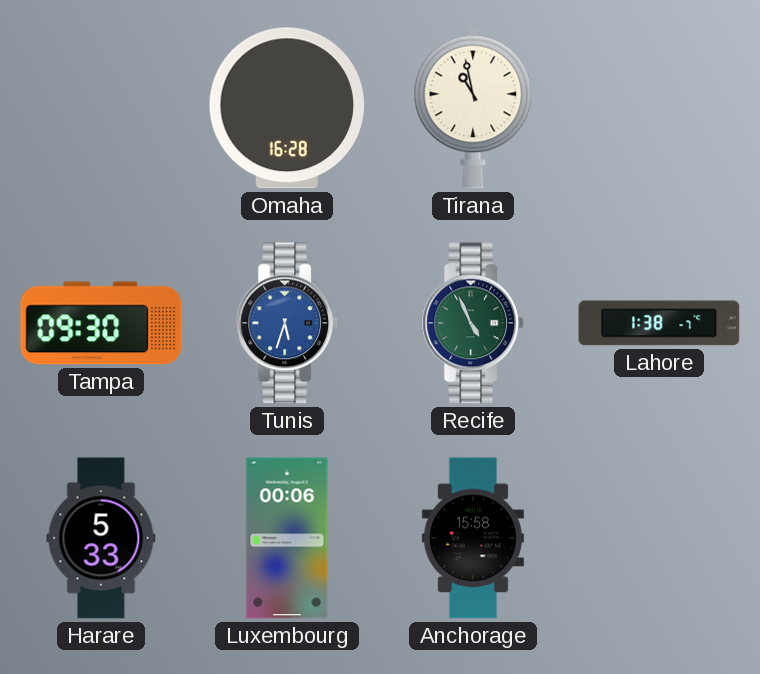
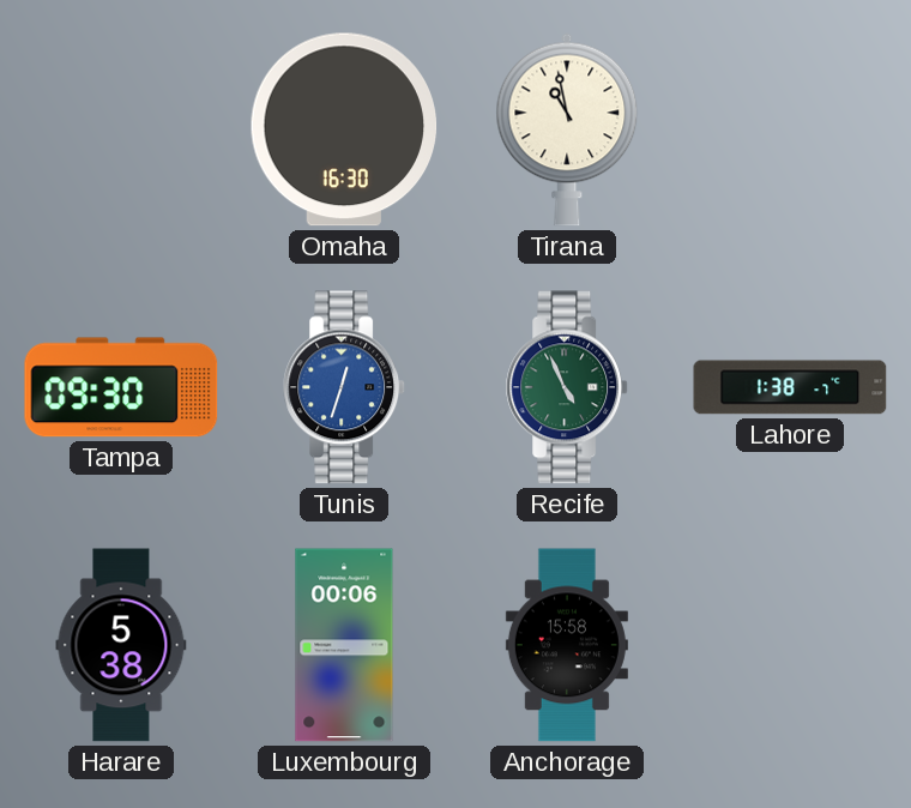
Omaha: 16:28 -> 16:30
Tunis: 5:33 -> 12:33
Harare: 5:33 -> 5:38
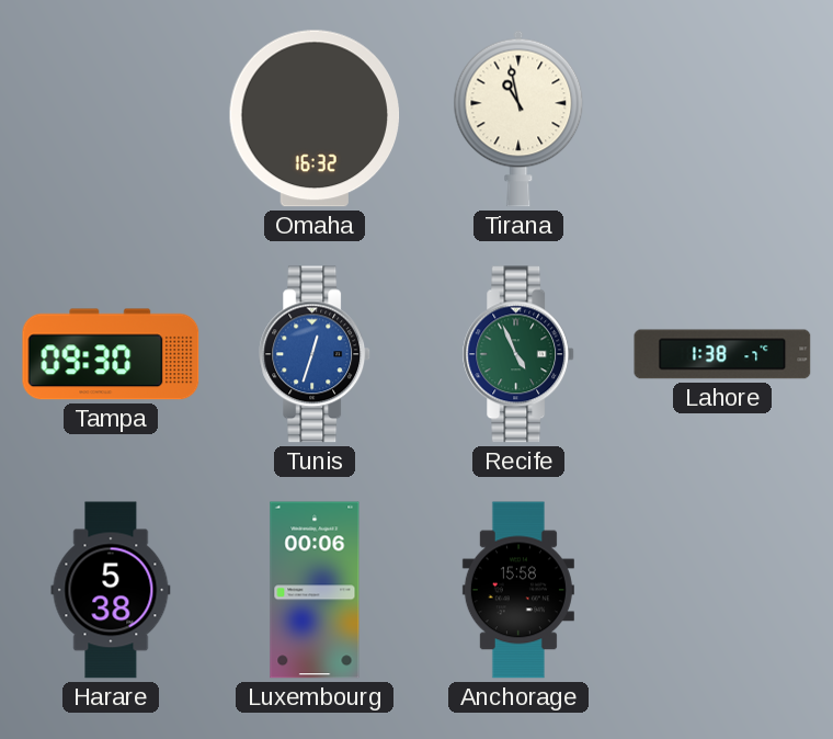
Omaha: 16:30 -> 16:32
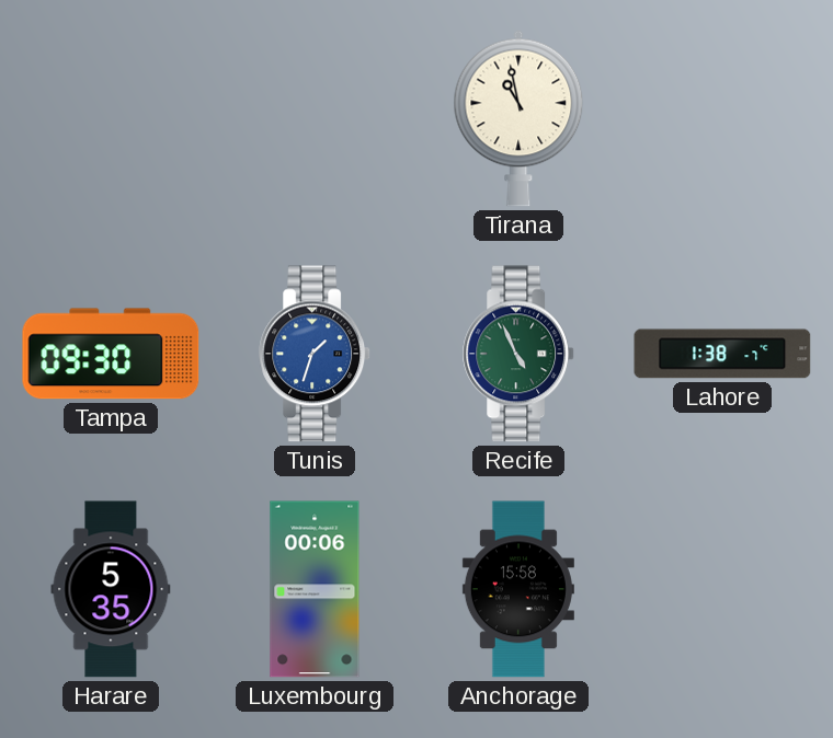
Omaha: 16:32 -> none
Tunis: 12:33 -> 1:33
Harare: 5:38 -> 5:35
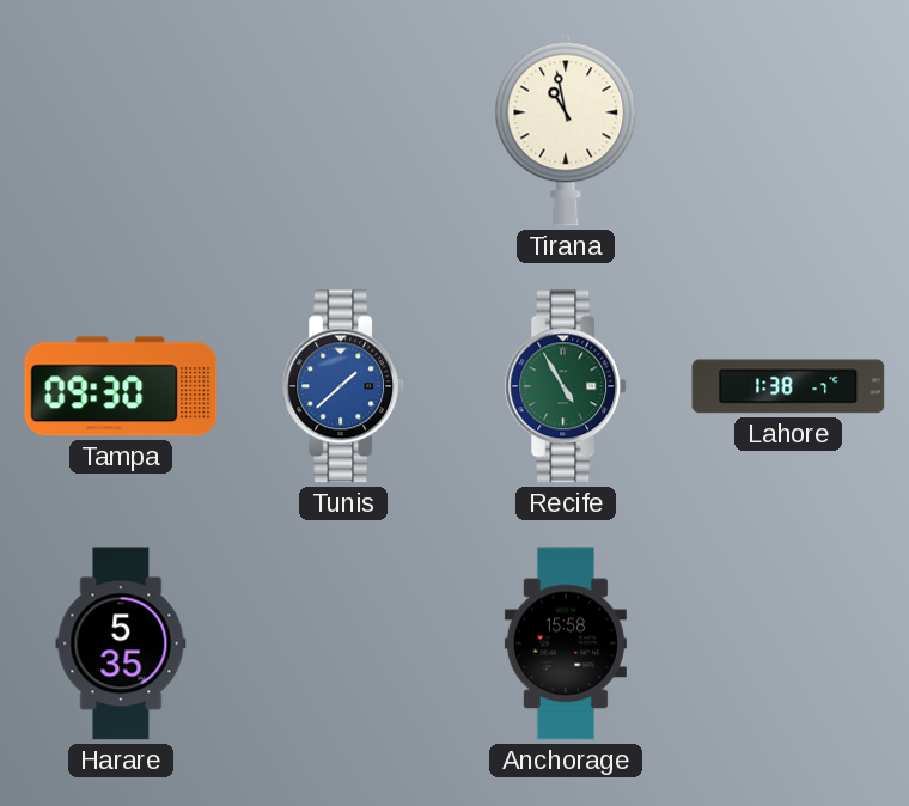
Tunis: 1:33 -> 1:38
Recife: 4:56 -> 4:55
Luxembourg: 00:06 -> none
